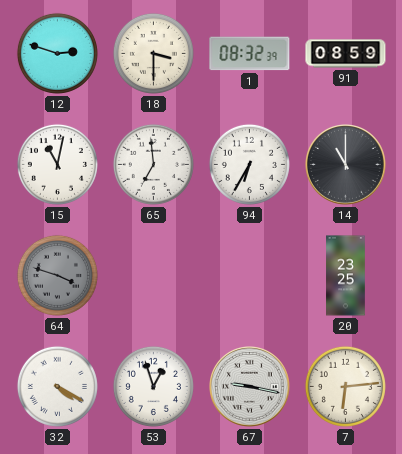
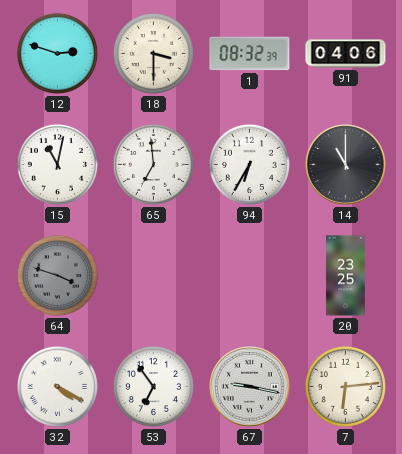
91: 08:59 -> 04:06
53: 12:57 -> 6:54
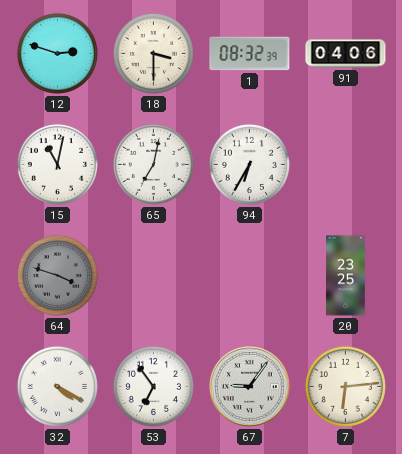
65: 6:59 -> 7:02
14: 11:00 -> none
67: 9:17 -> 9:06
